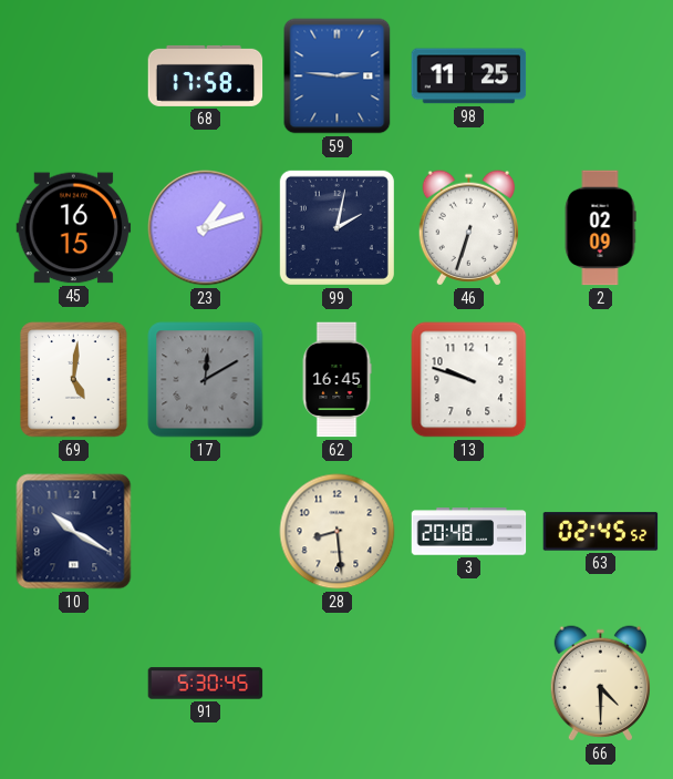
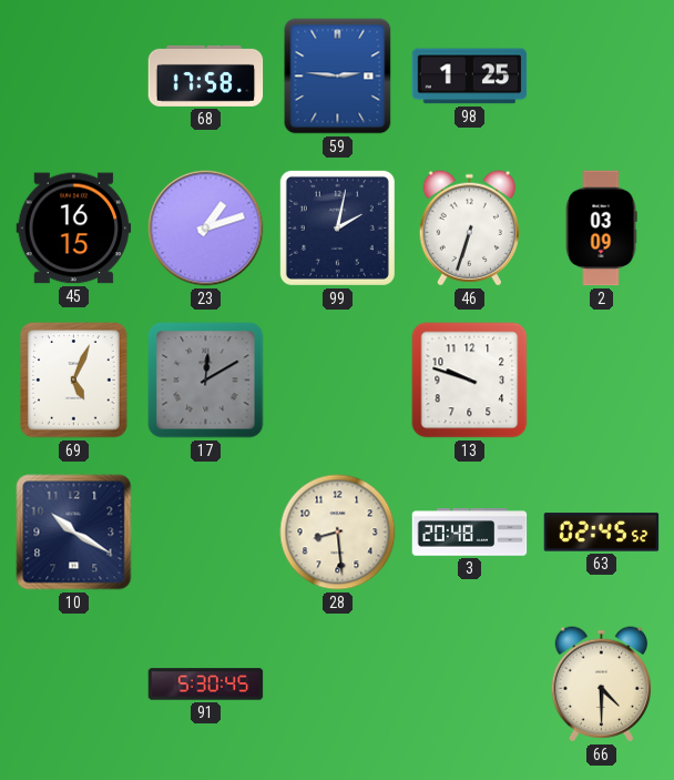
98: 11:25 -> 1:25
2: 02:09 -> 03:09
69: 5:01 -> 5:04
62: 16:45 -> none
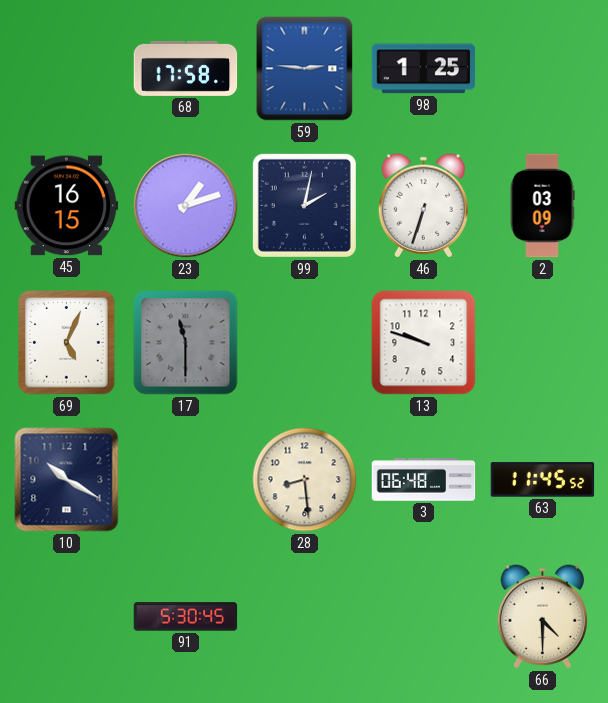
17: 12:10 -> 11:30
3: 20:48 -> 06:48
63: 02:45 -> 11:45
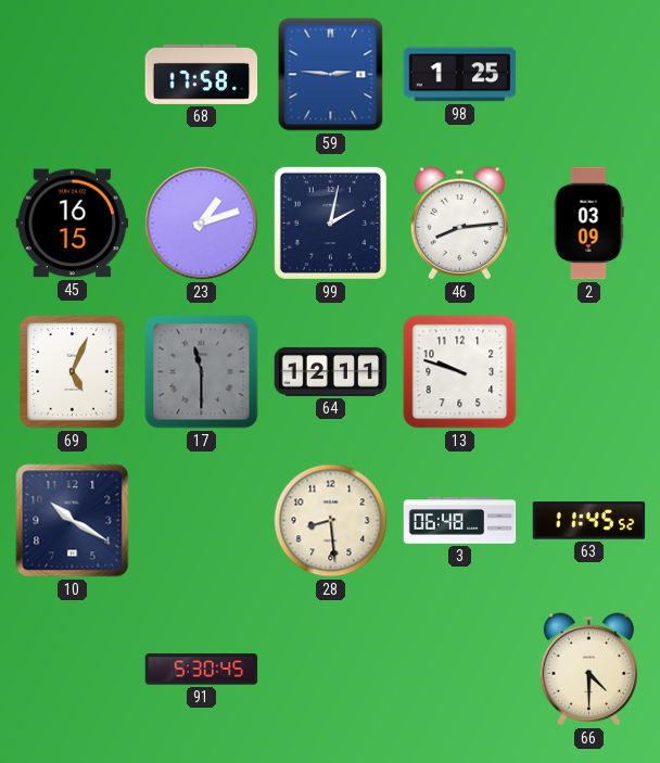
46: 6:33 -> 8:14
64: none -> 12:11
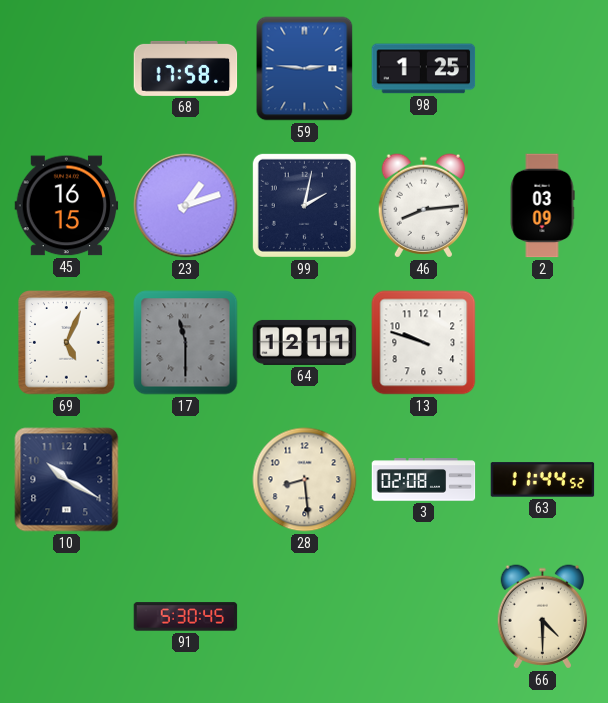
3: 06:48 -> 02:08
63: 11:45 -> 11:44
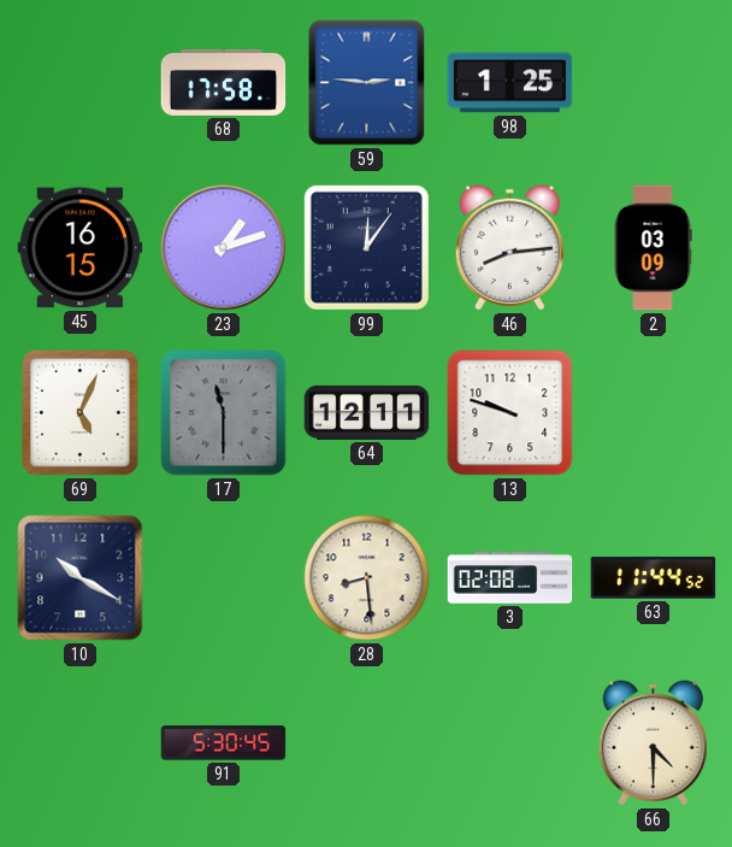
99: 2:02 -> 12:06
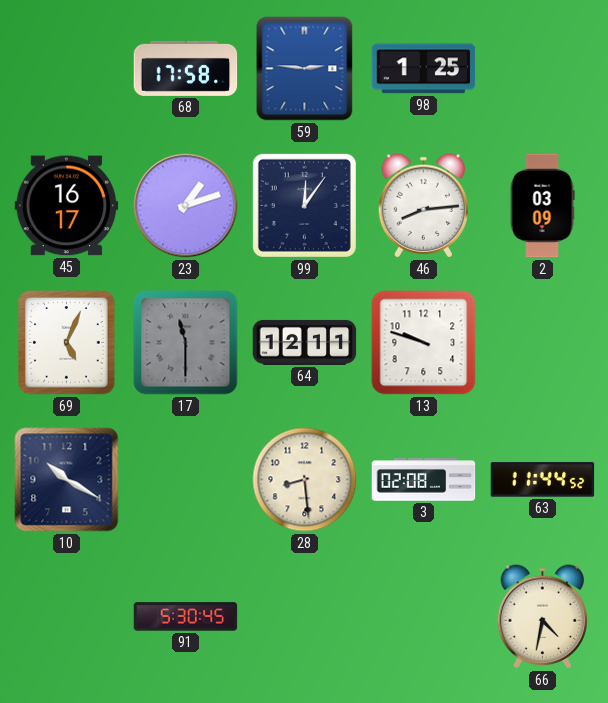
45: 16:15 -> 16:17
66: 4:30 -> 4:32
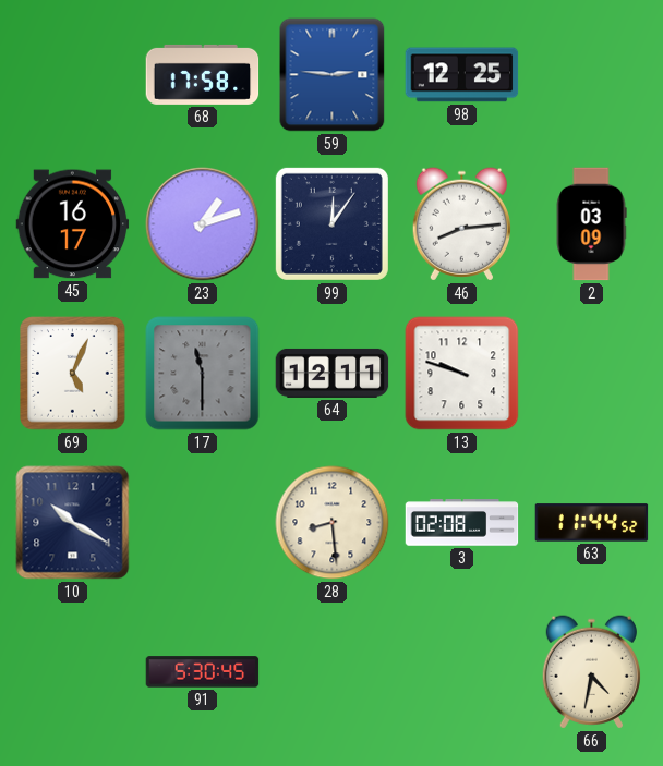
98: 1:25 -> 12:25
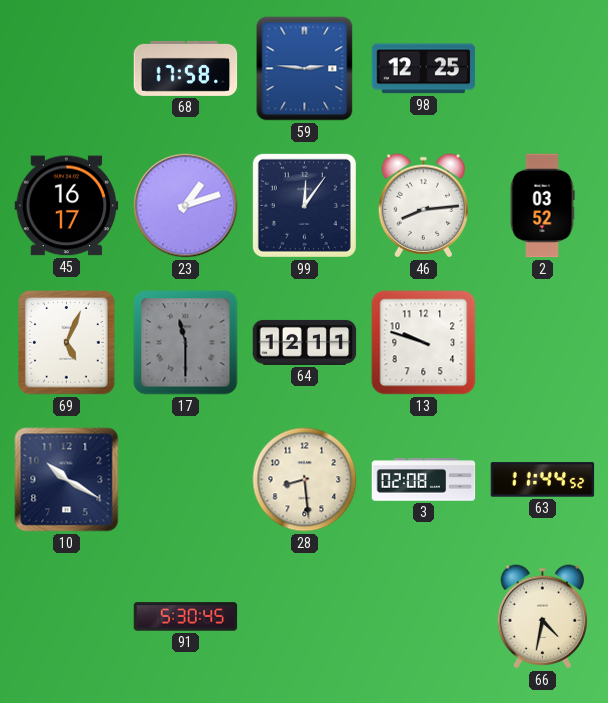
2: 03:09 -> 03:52
